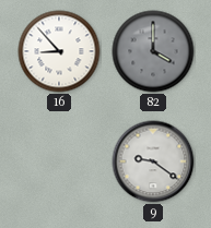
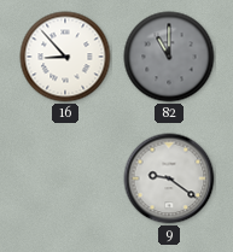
82: 4:00 -> 11:00
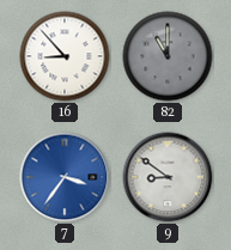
7: none -> 3:36
9: 9:21 -> 8:51
